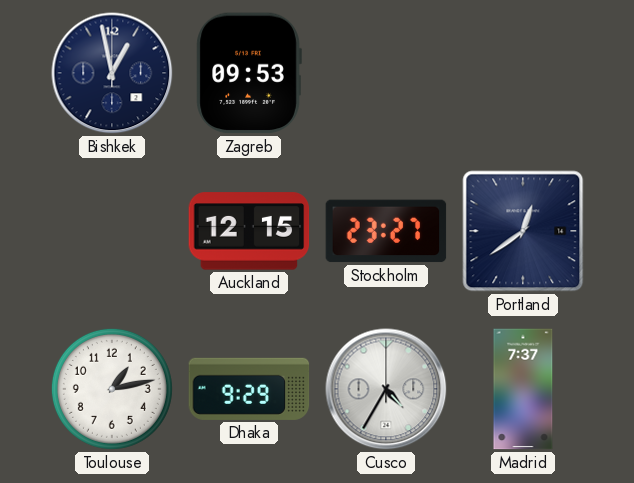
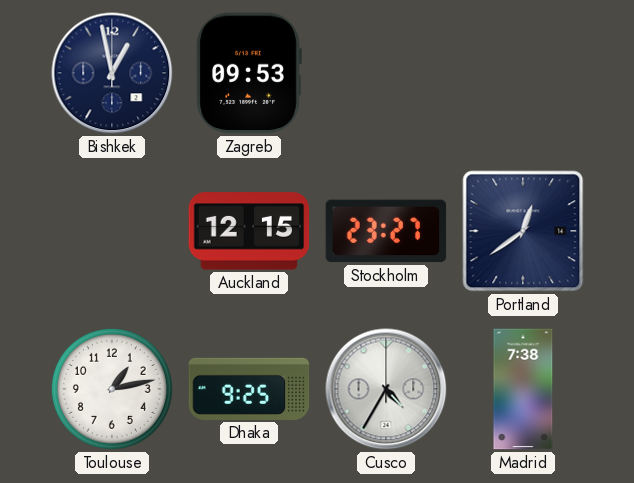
Dhaka: 9:29 -> 9:25
Madrid: 7:37 -> 7:38
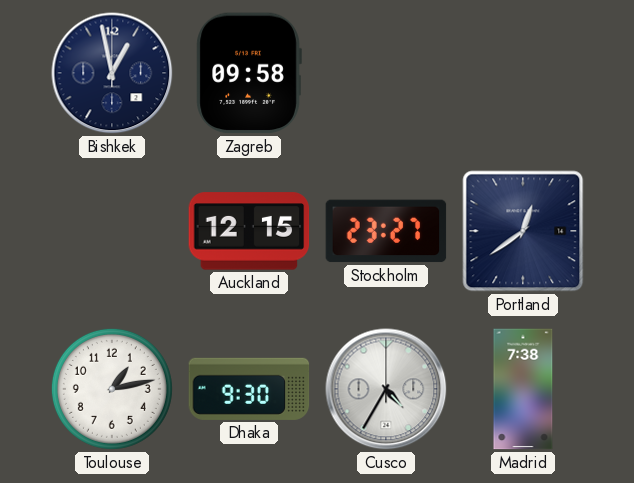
Zagreb: 09:53 -> 09:58
Dhaka: 9:25 -> 9:30
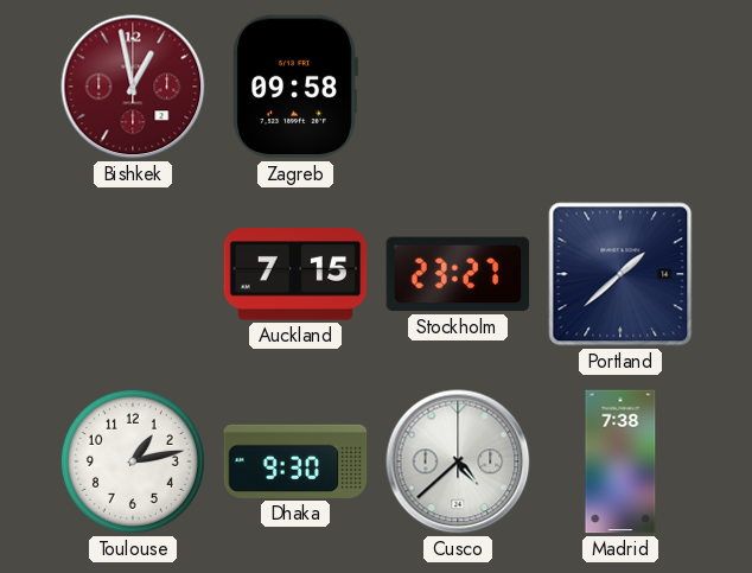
Bishkek dial: navy -> burgundy
Auckland: 12:15 -> 7:15
Portland: 12:39 -> 1:38
Cusco: 4:35 -> 4:38
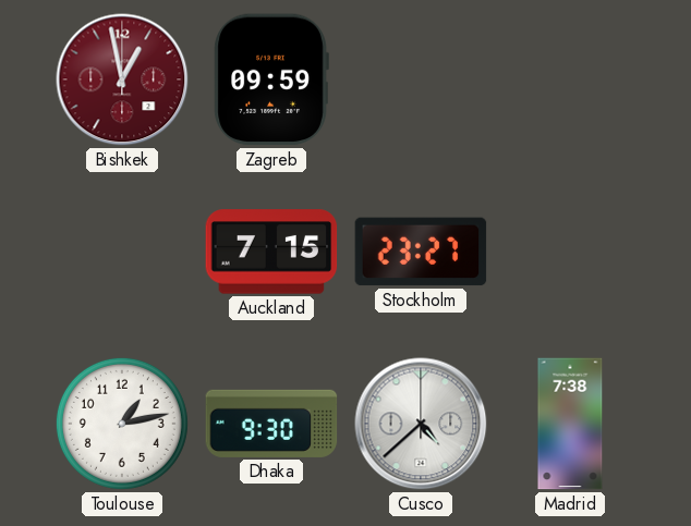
Zagreb: 09:58 -> 09:59
Portland: 1:38 -> none
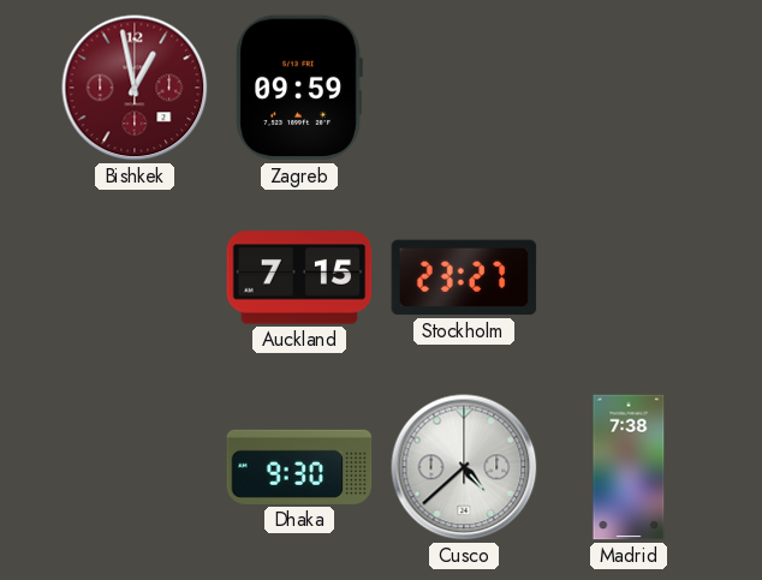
Toulouse: 1:13 -> none
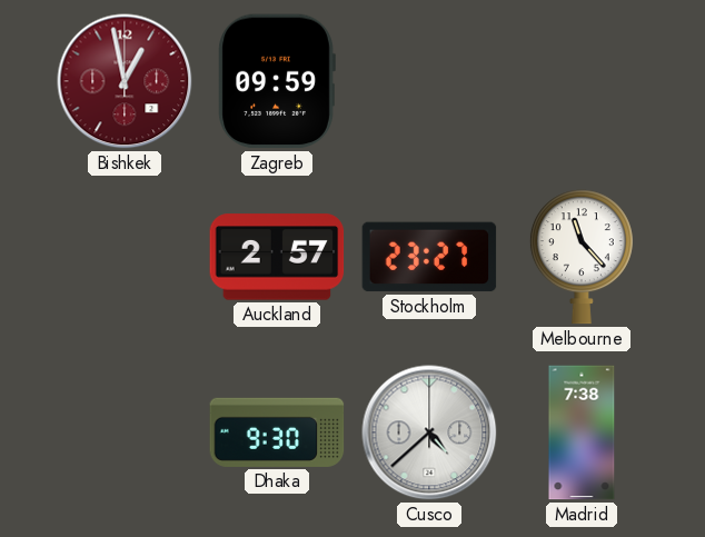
Auckland: 7:15 -> 2:57
Melbourne: none -> 11:23
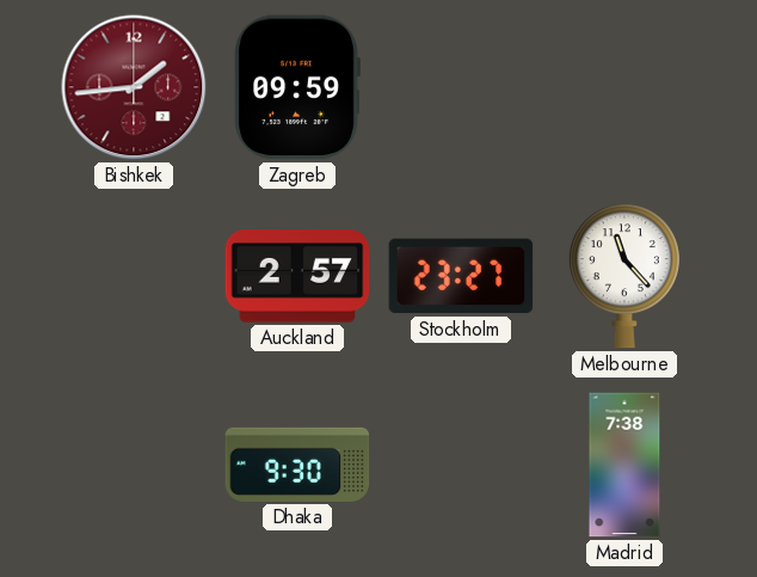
Bishkek: 12:58 -> 1:44
Cusco: 4:38 -> none
